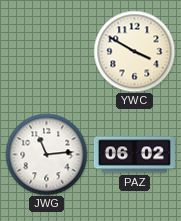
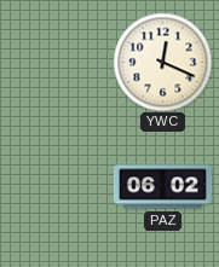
YWC: 3:50 -> 12:19
JWG: 11:14 -> none
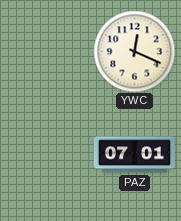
PAZ: 06:02 -> 07:01
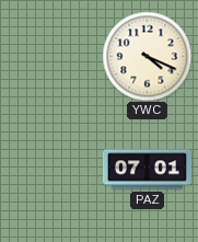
YWC: 12:19 -> 4:19
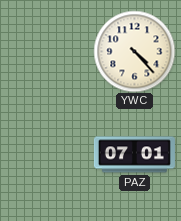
YWC: 4:19 -> 4:23
